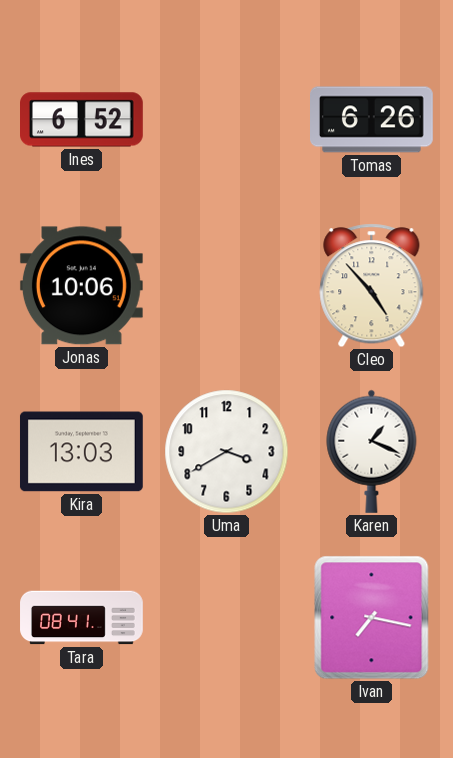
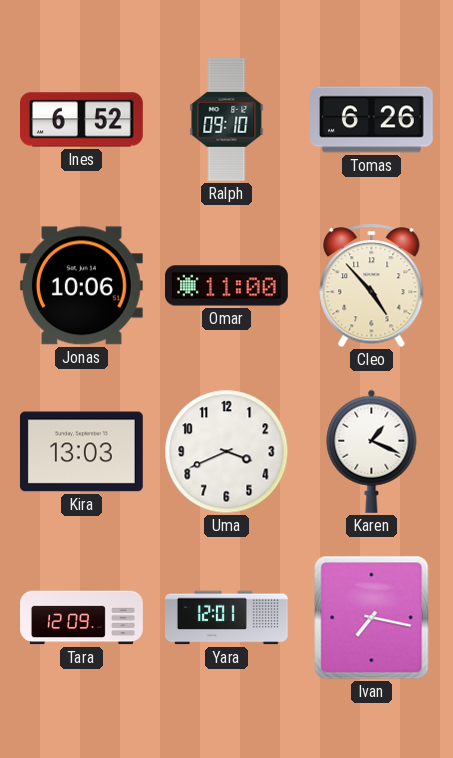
Ralph: none -> 09:10
Omar: none -> 11:00
Uma: 3:40 -> 3:41
Tara: 08:41 -> 12:09
Yara: none -> 12:01
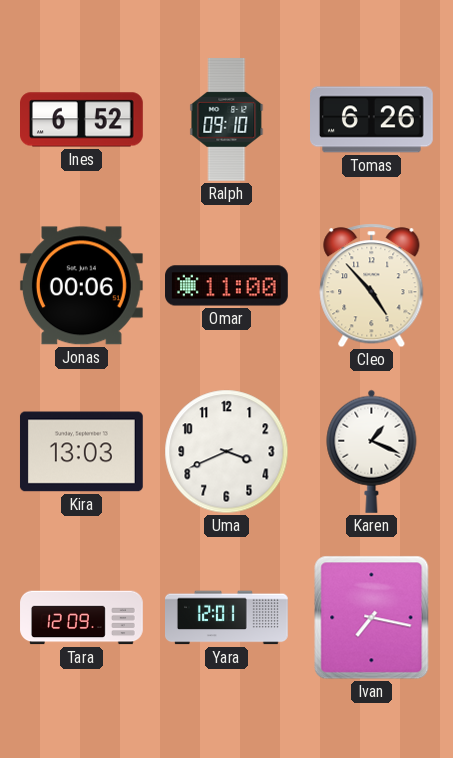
Jonas: 10:06 -> 00:06
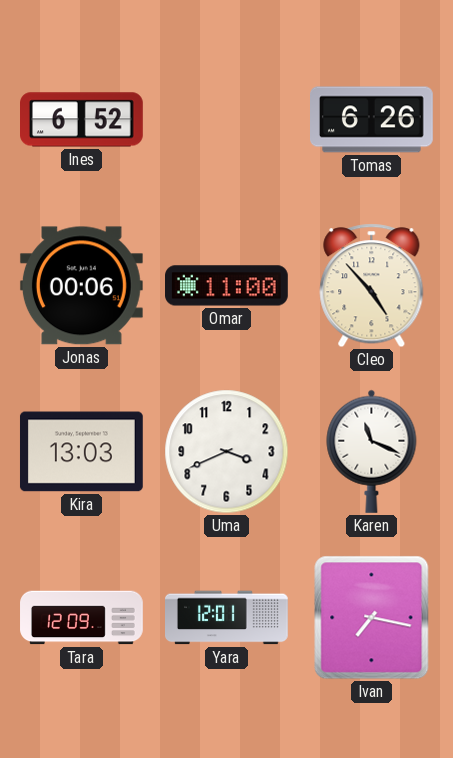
Ralph: 09:10 -> none
Karen: 1:19 -> 11:19
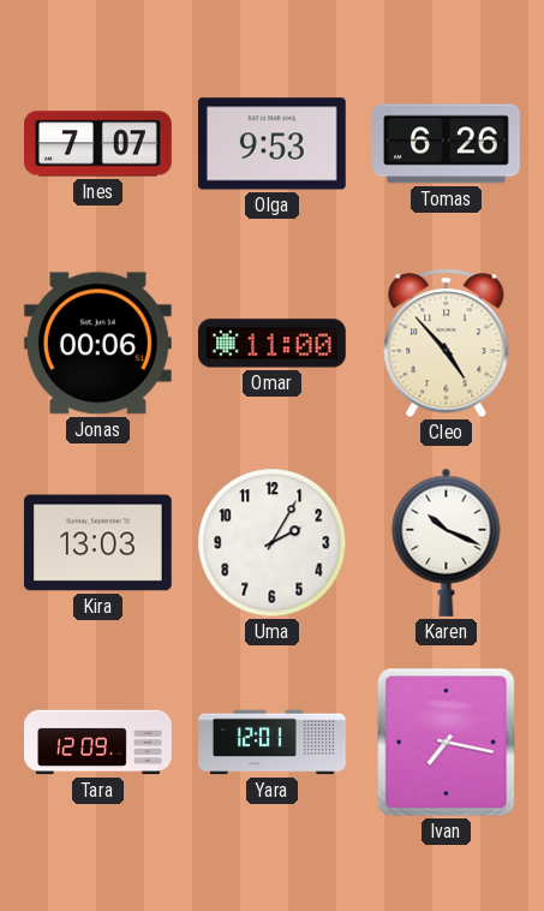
Ines: 6:52 -> 7:07
Olga: none -> 9:53
Uma: 3:41 -> 2:05
Karen: 11:19 -> 10:19
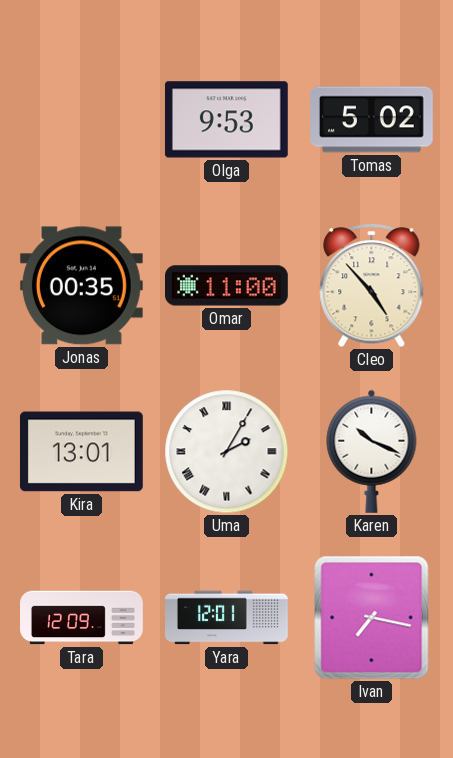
Ines: 7:07 -> none
Tomas: 6:26 -> 5:02
Jonas: 00:06 -> 00:35
Kira: 13:03 -> 13:01
Uma numerals: Arabic -> Roman
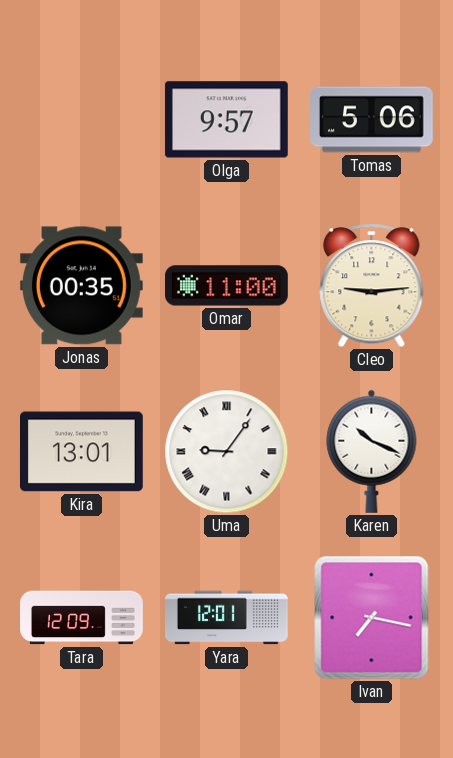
Olga: 9:53 -> 9:57
Tomas: 5:02 -> 5:06
Cleo: 4:53 -> 9:14
Uma: 2:05 -> 9:06
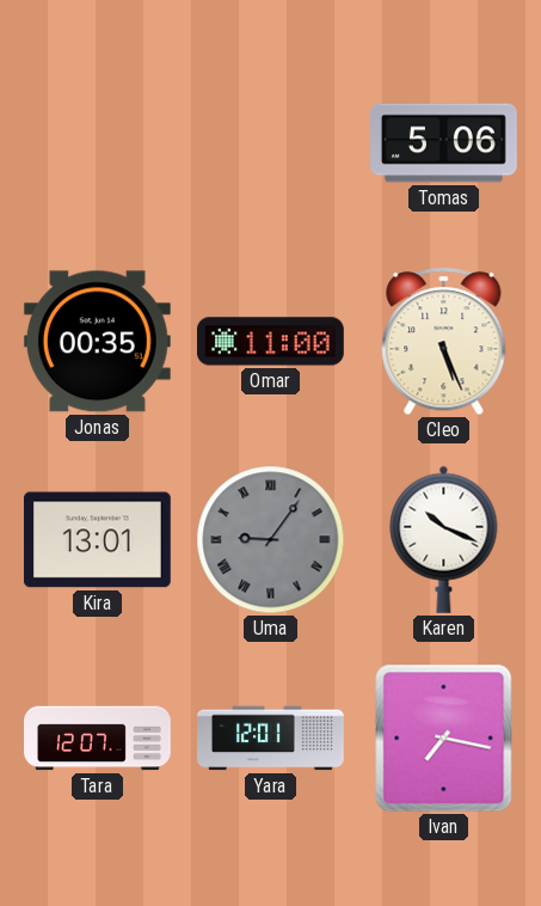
Olga: 9:57 -> none
Cleo: 9:14 -> 5:26
Uma dial: white -> grey
Tara: 12:09 -> 12:07
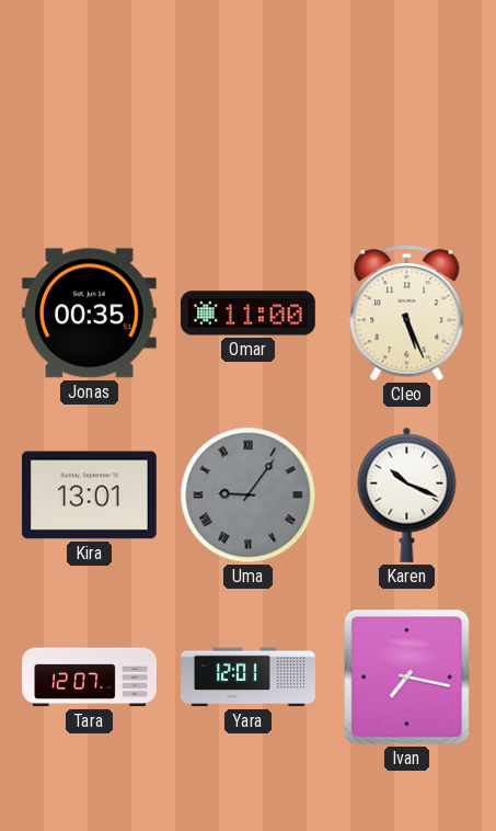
Tomas: 5:06 -> none
